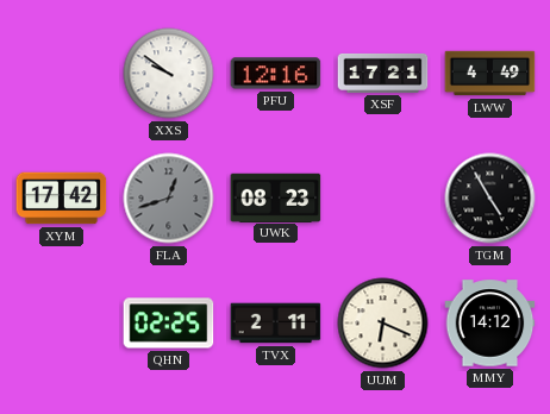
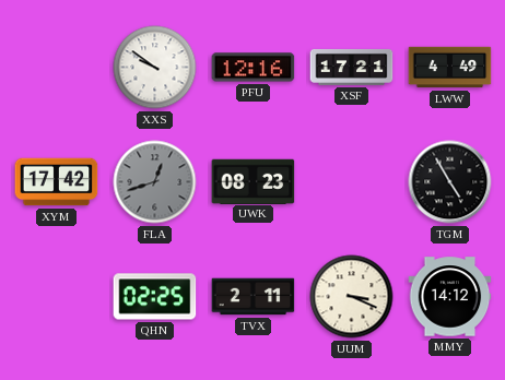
UUM: 6:19 -> 3:19
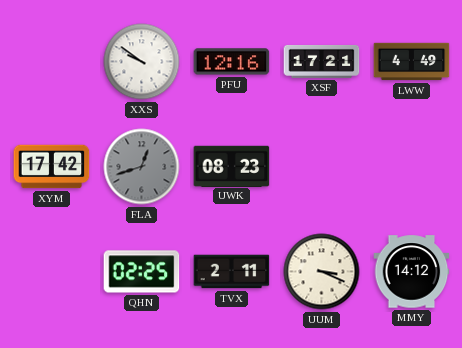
TGM: 4:55 -> none
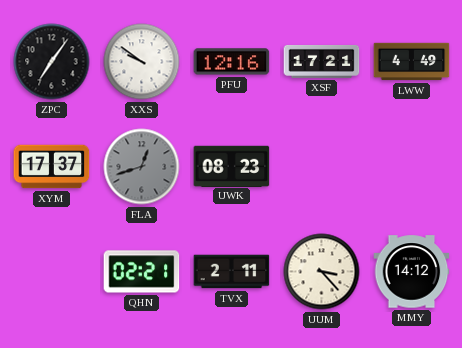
ZPC: none -> 7:06
XYM: 17:42 -> 17:37
QHN: 02:25 -> 02:21
UUM: 3:19 -> 3:23
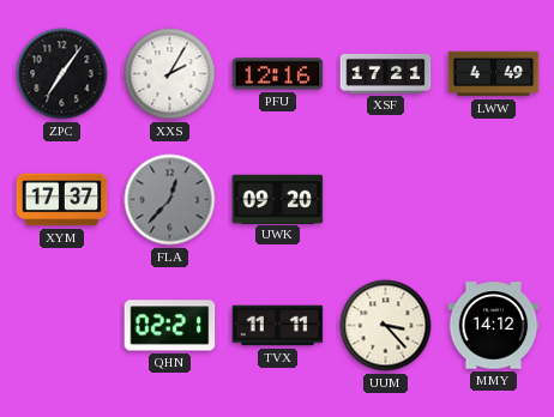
XXS: 9:51 -> 2:05
FLA: 12:42 -> 12:37
UWK: 08:23 -> 09:20
TVX: 2:11 -> 11:11
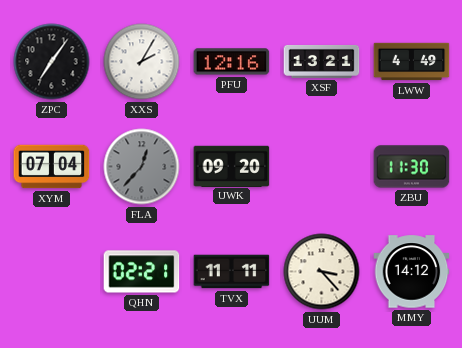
XSF: 17:21 -> 13:21
XYM: 17:37 -> 07:04
ZBU: none -> 11:30
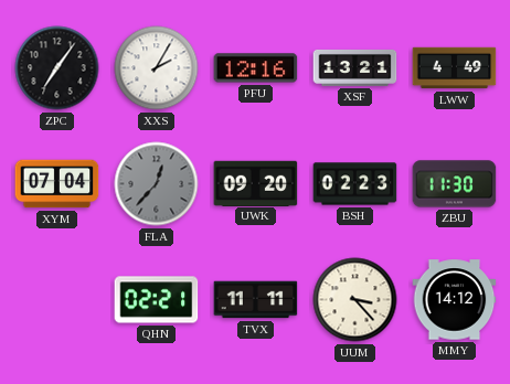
BSH: none -> 02:23
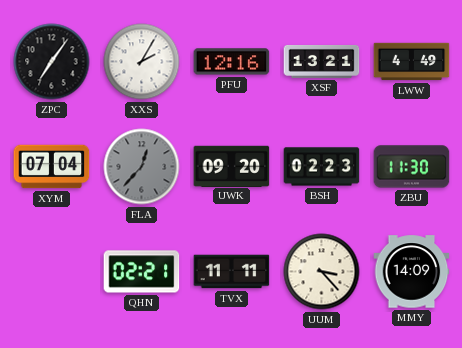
MMY: 14:12 -> 14:09
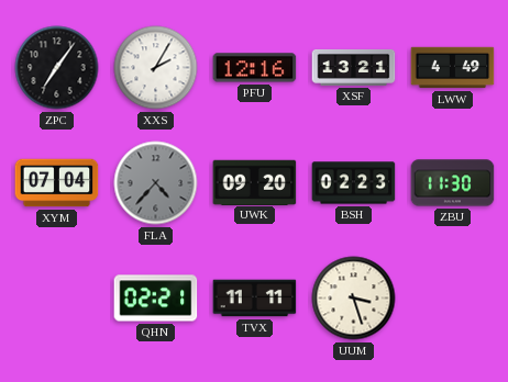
FLA: 12:37 -> 4:37
UUM: 3:23 -> 3:27
MMY: 14:09 -> none
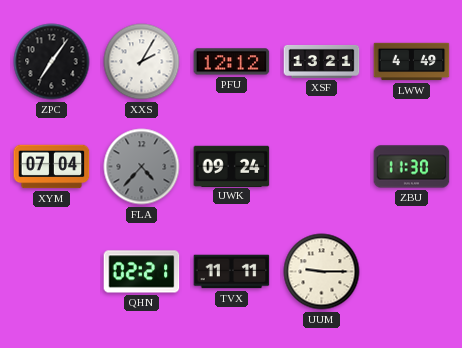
PFU: 12:16 -> 12:12
UWK: 09:20 -> 09:24
BSH: 02:23 -> none
UUM: 3:27 -> 9:15
